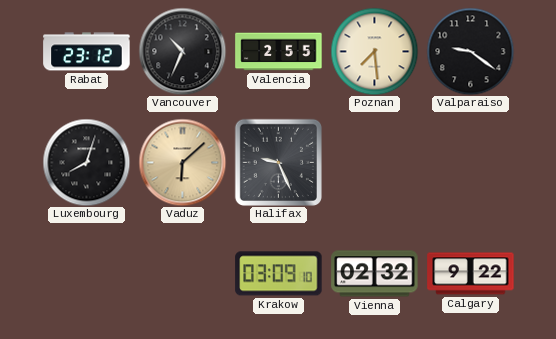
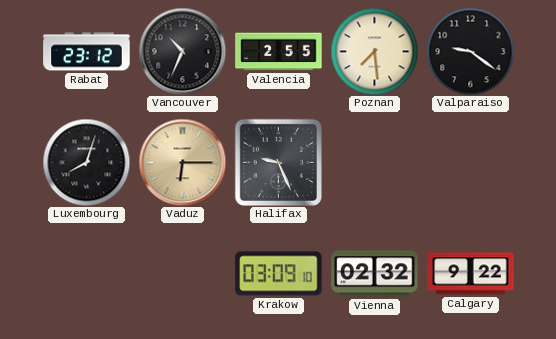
Vaduz: 6:08 -> 6:15
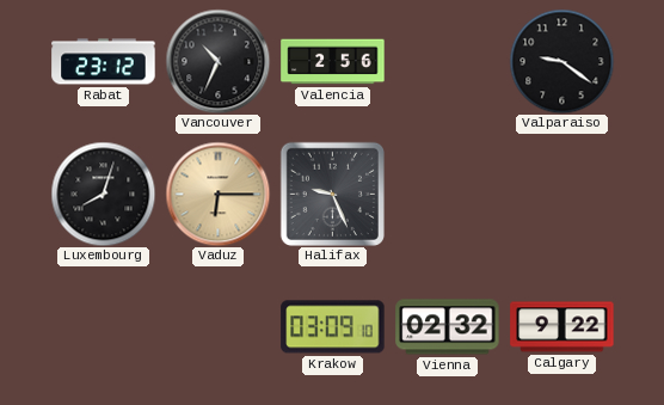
Valencia: 2:55 -> 2:56
Poznan: 7:29 -> none
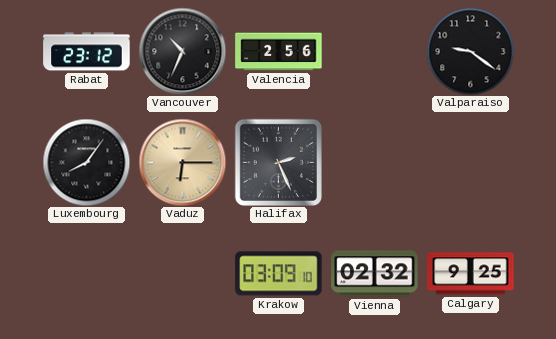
Luxembourg: 8:03 -> 8:06
Halifax: 9:26 -> 2:26
Calgary: 9:22 -> 9:25
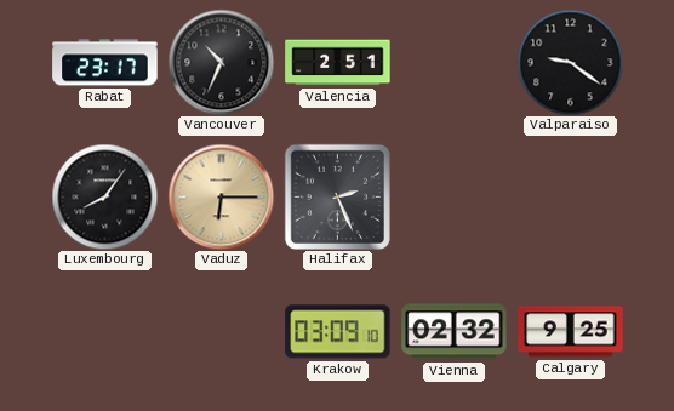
Rabat: 23:12 -> 23:17
Valencia: 2:56 -> 2:51
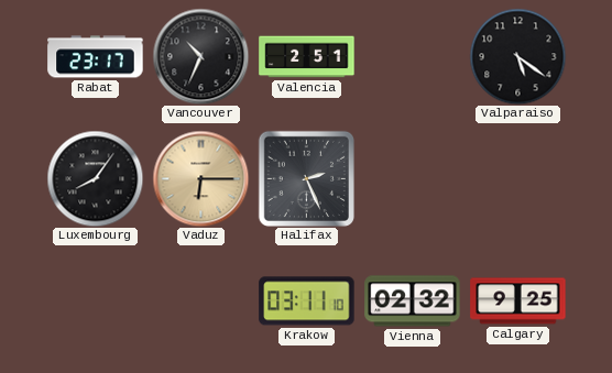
Valparaiso: 9:21 -> 5:21
Krakow: 03:09 -> 03:11
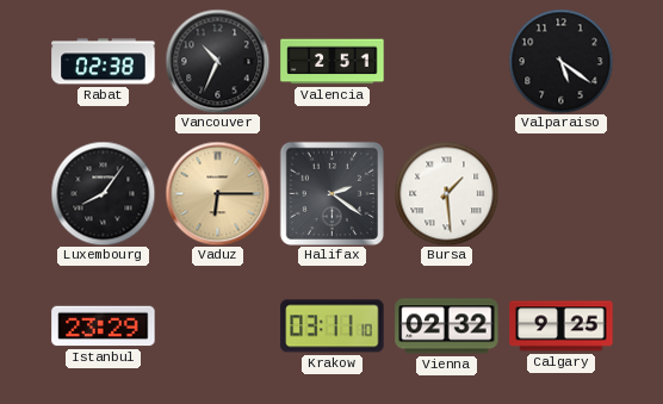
Rabat: 23:17 -> 02:38
Halifax: 2:26 -> 2:21
Bursa: none -> 1:29
Istanbul: none -> 23:29
